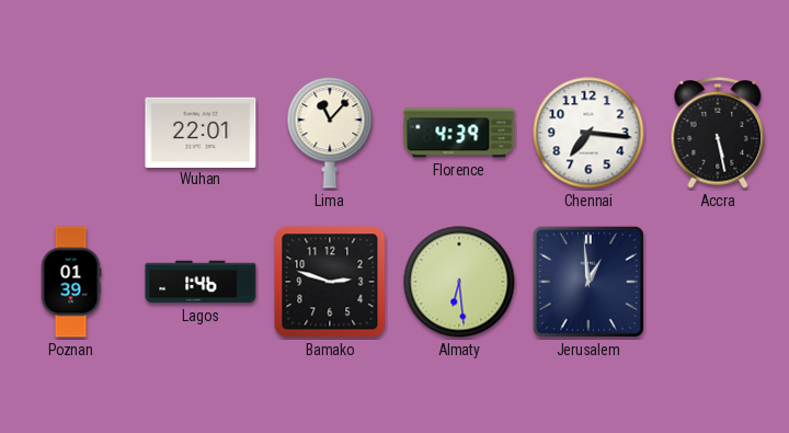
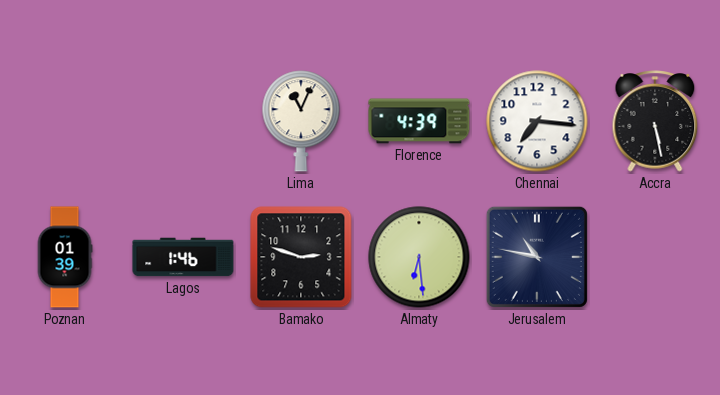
Wuhan: 22:01 -> none
Lima: 11:07 -> 11:04
Jerusalem: 12:59 -> 10:47
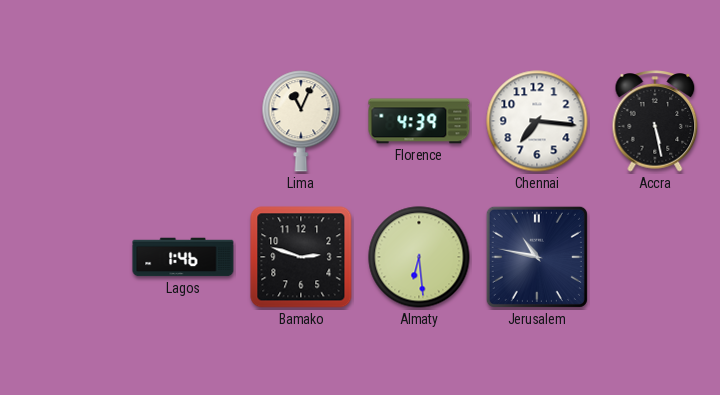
Poznan: 01:39 -> none
